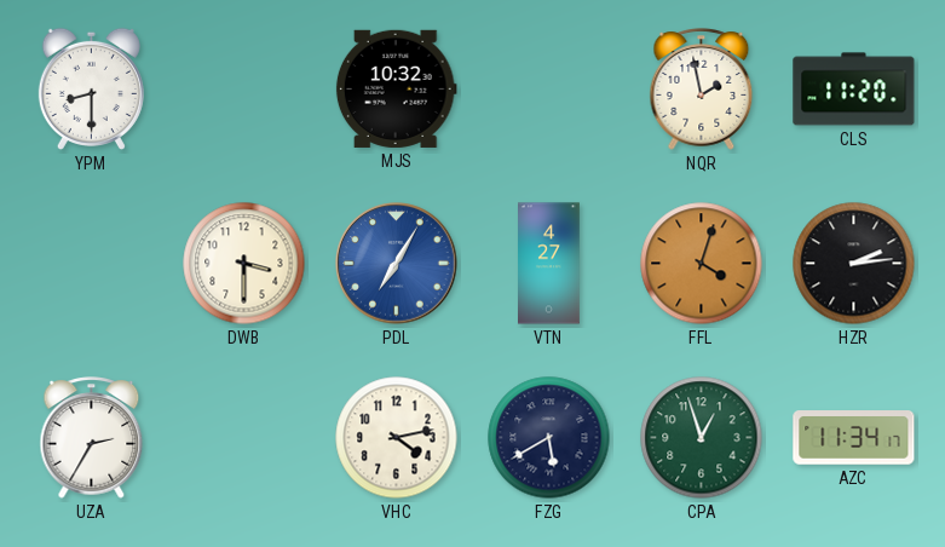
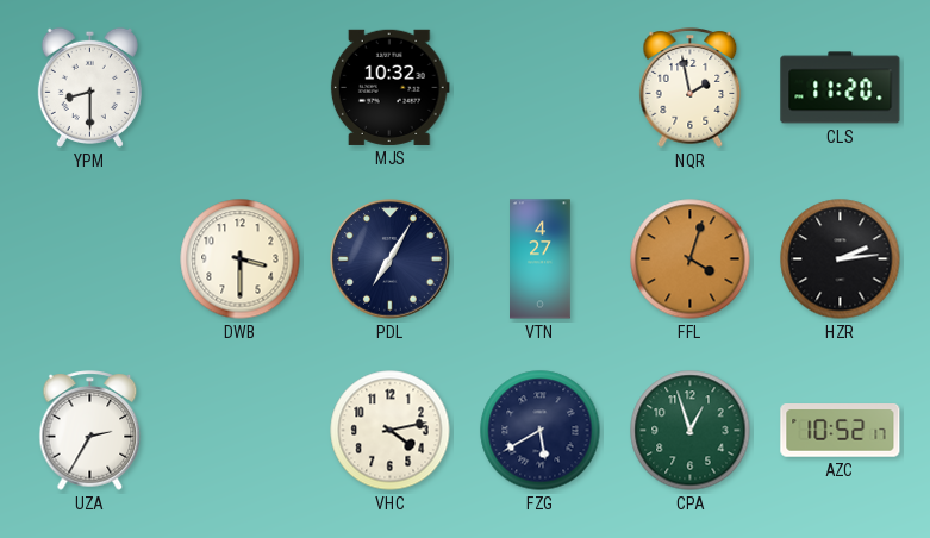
PDL dial: blue -> navy
AZC: 11:34 -> 10:52
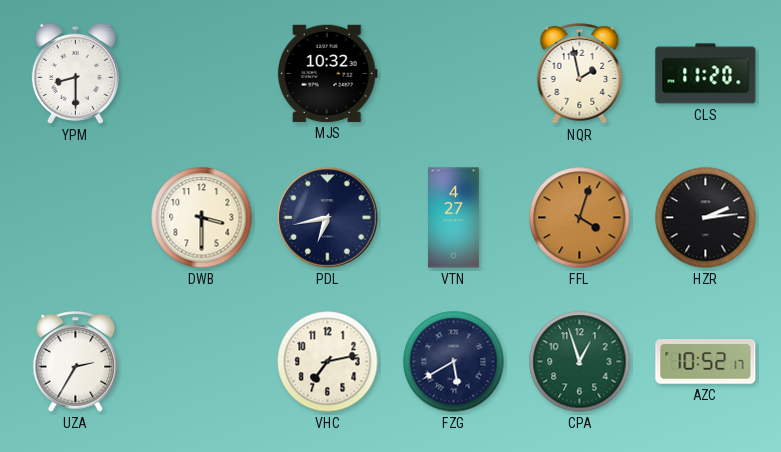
PDL: 7:05 -> 6:43
VHC: 4:13 -> 7:13
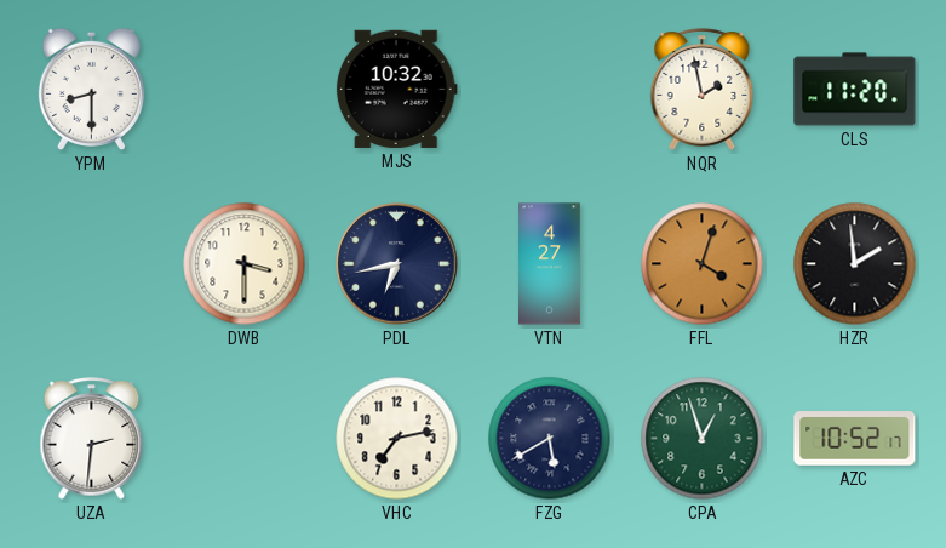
HZR: 2:14 -> 1:59
UZA: 2:35 -> 2:31
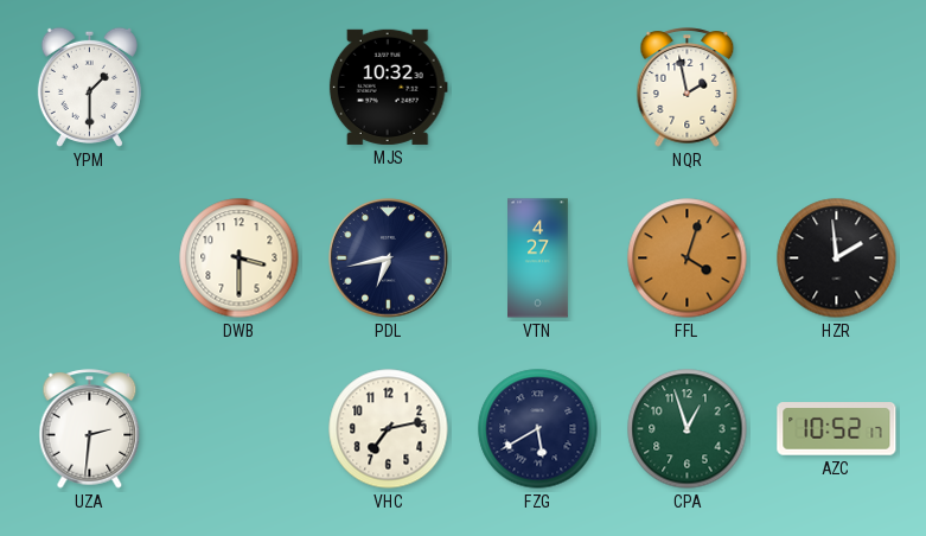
YPM: 8:30 -> 1:30
CLS: 11:20 -> none
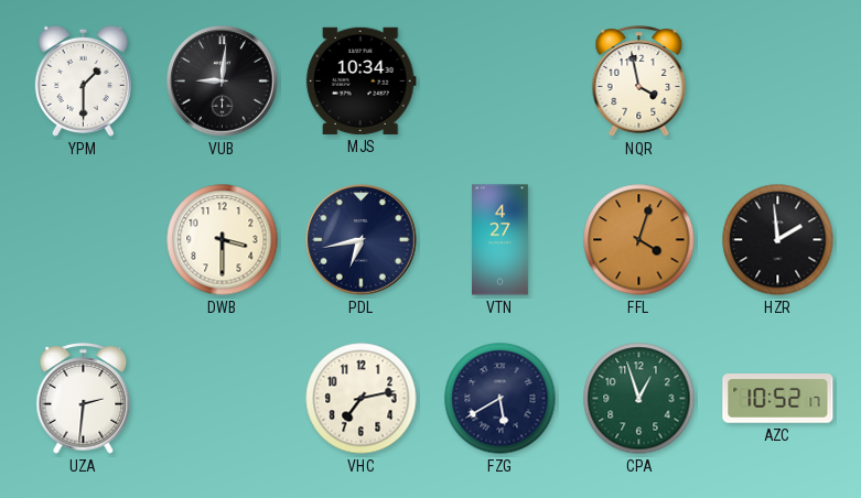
VUB: none -> 9:01
MJS: 10:32 -> 10:34
NQR: 1:58 -> 3:58
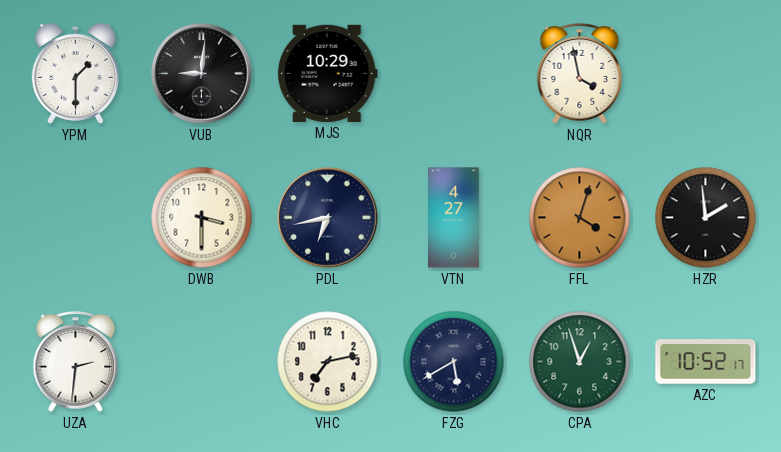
MJS: 10:34 -> 10:29
